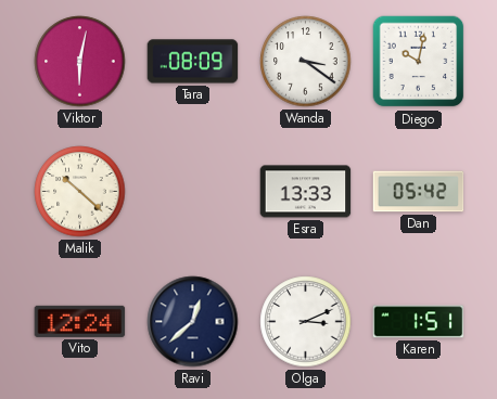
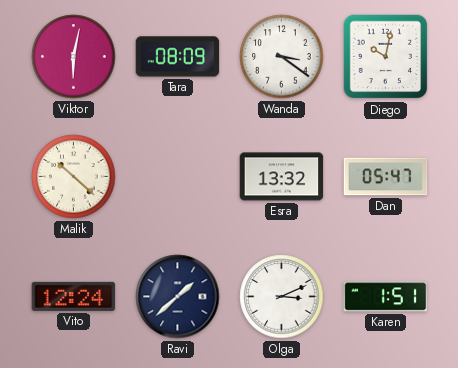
Esra: 13:33 -> 13:32
Dan: 05:42 -> 05:47
Ravi: 12:38 -> 1:38
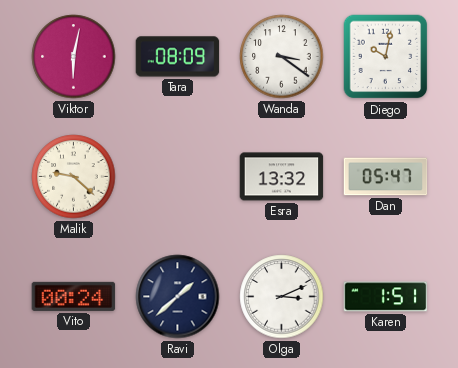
Malik: 10:22 -> 9:22
Vito: 12:24 -> 00:24
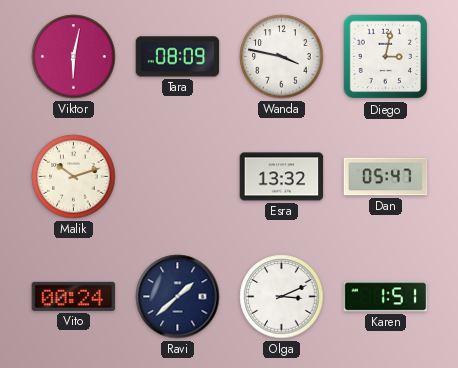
Wanda: 3:21 -> 3:47
Diego: 10:02 -> 3:02
Malik: 9:22 -> 10:12
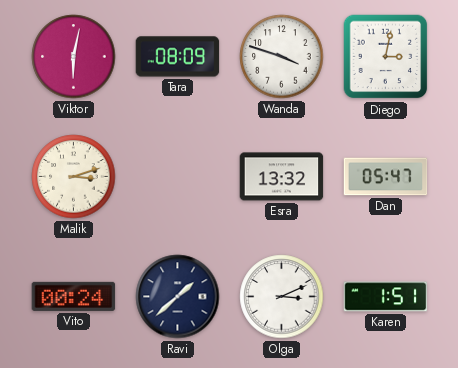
Wanda: 3:47 -> 3:48
Malik: 10:12 -> 3:12
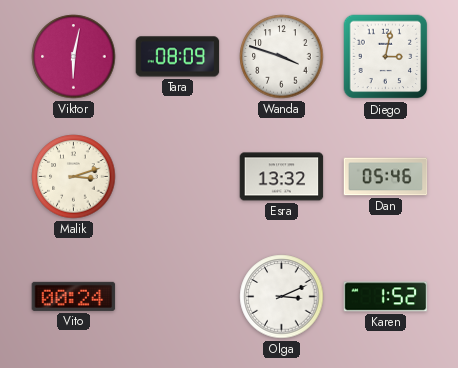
Dan: 05:47 -> 05:46
Ravi: 1:38 -> none
Karen: 1:51 -> 1:52
